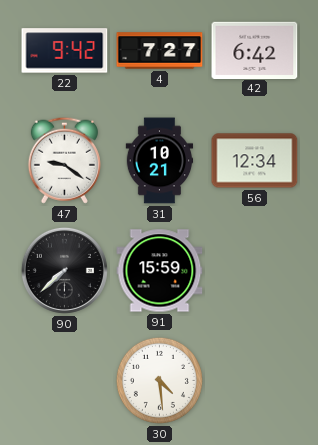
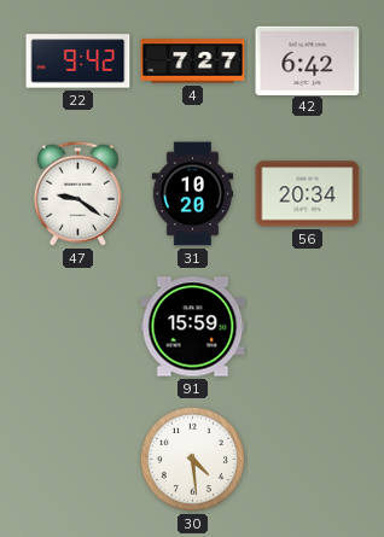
31: 10:21 -> 10:20
56: 12:34 -> 20:34
90: 7:38 -> none
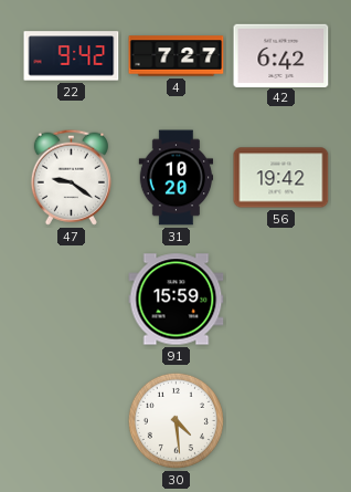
56: 20:34 -> 19:42
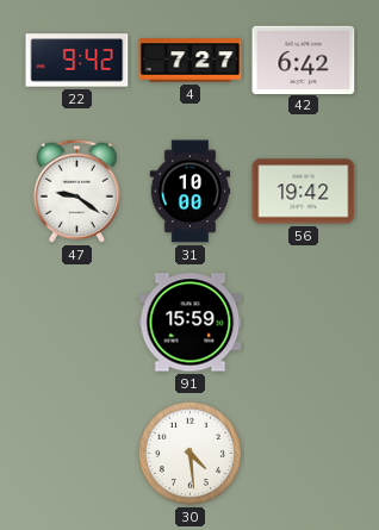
31: 10:20 -> 10:00
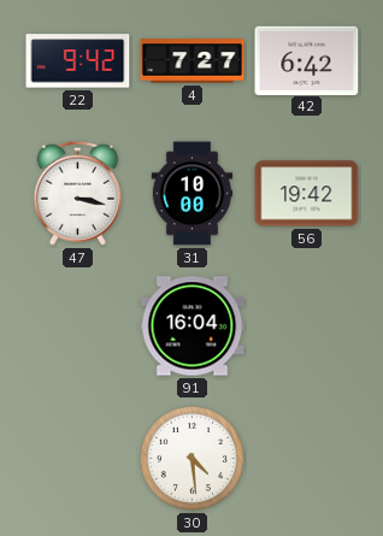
47: 9:21 -> 3:17
91: 15:59 -> 16:04
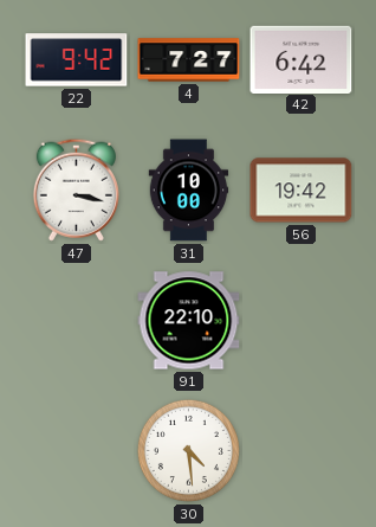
91: 16:04 -> 22:10
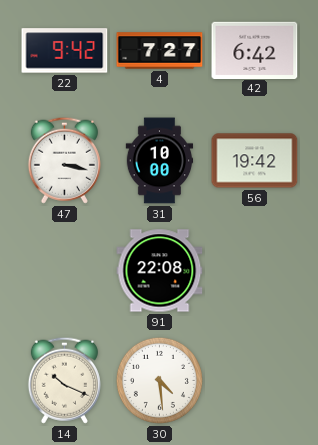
91: 22:10 -> 22:08
14: none -> 10:19
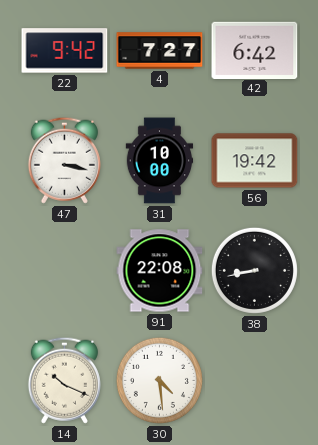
38: none -> 8:43
